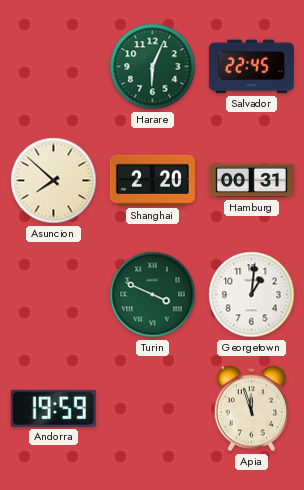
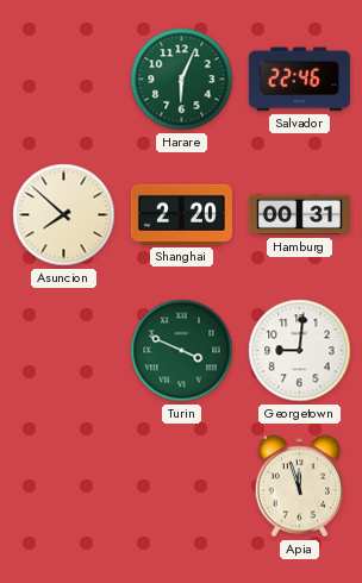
Salvador: 22:45 -> 22:46
Georgetown: 1:01 -> 9:01
Andorra: 19:59 -> none
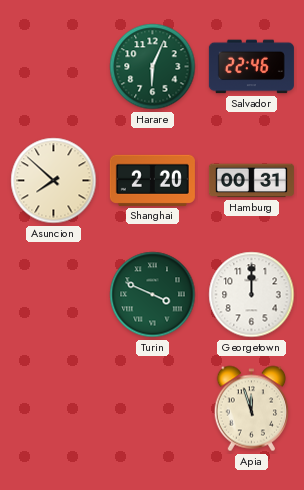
Georgetown: 9:01 -> 12:00
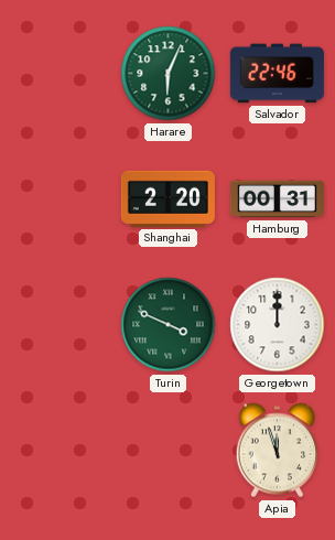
Asuncion: 7:52 -> none
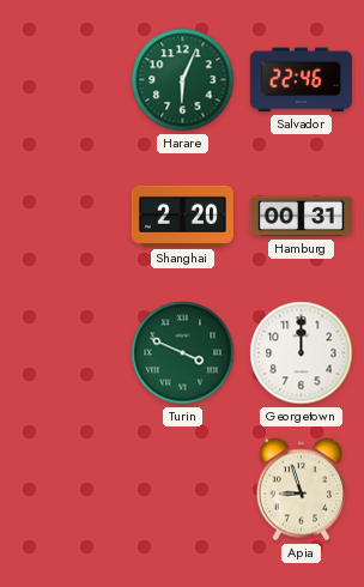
Apia: 11:57 -> 8:57
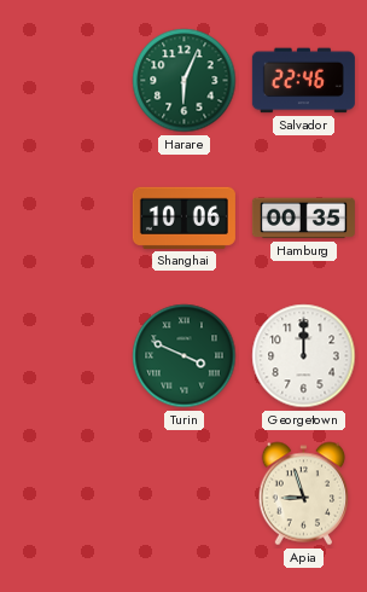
Shanghai: 2:20 -> 10:06
Hamburg: 00:31 -> 00:35
